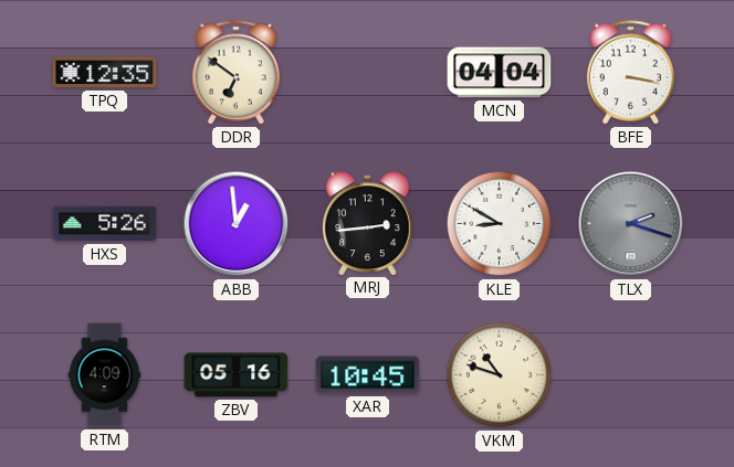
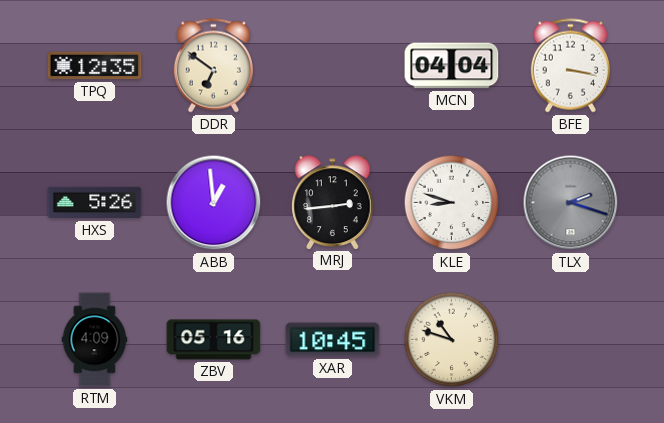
KLE: 8:50 -> 8:48
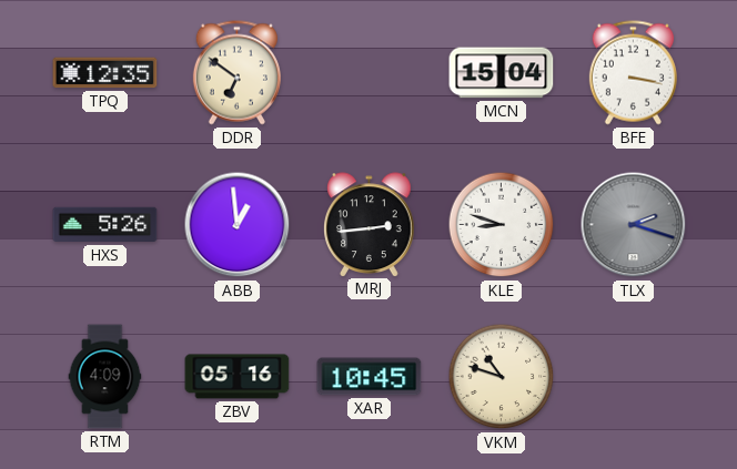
MCN: 04:04 -> 15:04
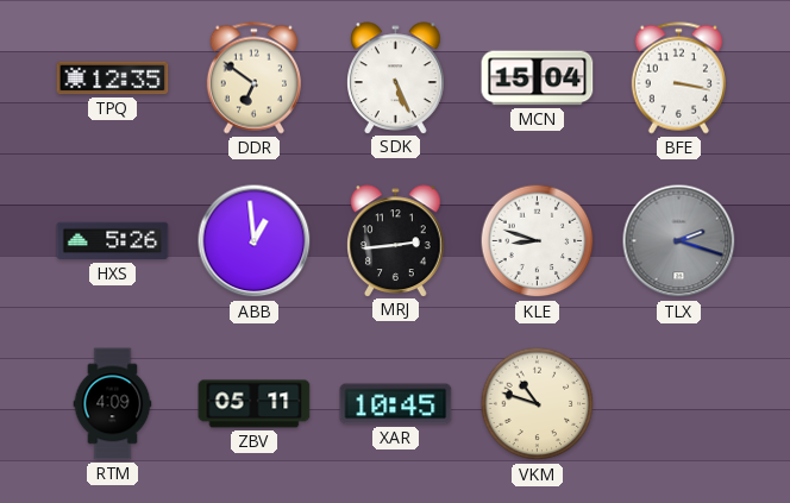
SDK: none -> 5:26
ZBV: 05:16 -> 05:11
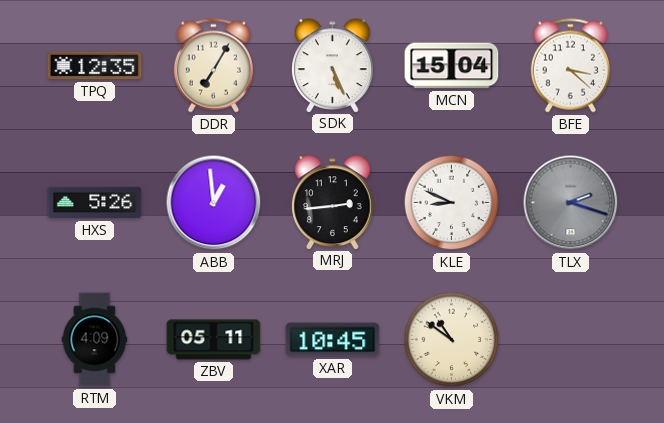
DDR: 6:51 -> 7:05
BFE: 3:17 -> 3:22
KLE: 8:48 -> 8:49
VKM: 10:48 -> 10:51
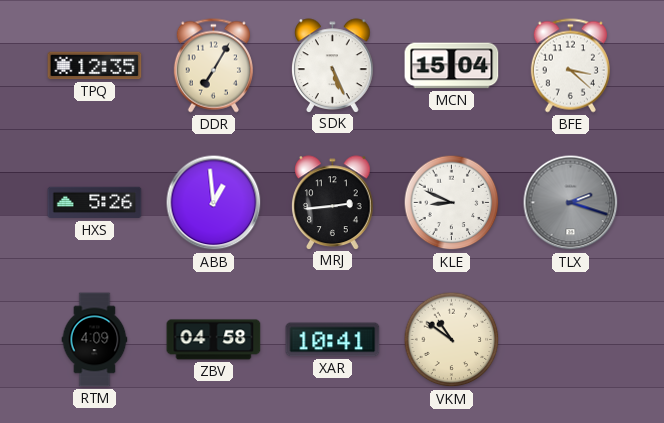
ZBV: 05:11 -> 04:58
XAR: 10:45 -> 10:41
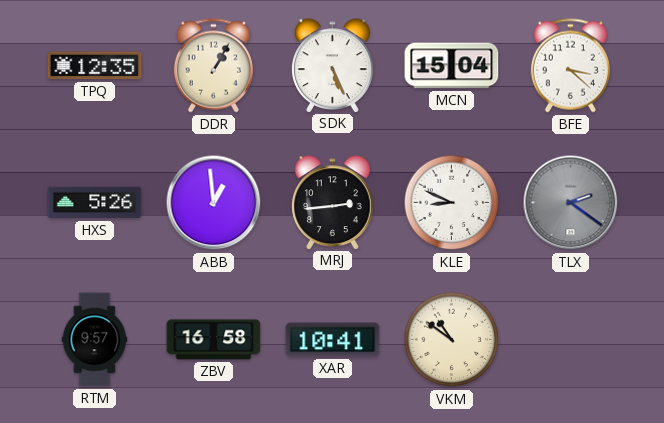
DDR: 7:05 -> 1:05
TLX: 2:18 -> 2:21
RTM: 4:09 -> 9:57
ZBV: 04:58 -> 16:58
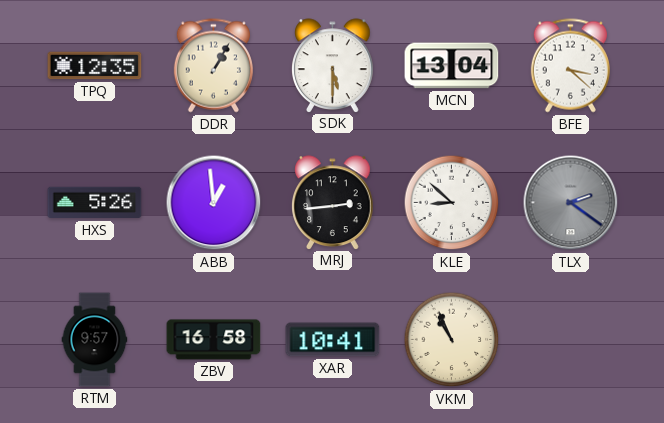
SDK: 5:26 -> 5:30
MCN: 15:04 -> 13:04
KLE: 8:49 -> 8:52
VKM: 10:51 -> 10:56
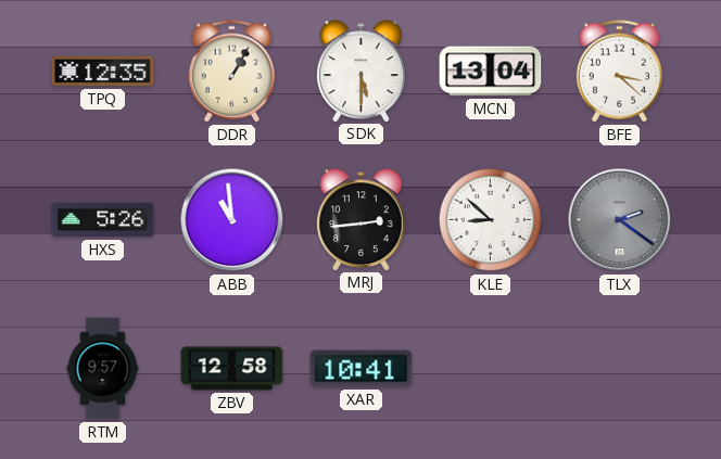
ABB: 12:59 -> 10:59
ZBV: 16:58 -> 12:58
VKM: 10:56 -> none
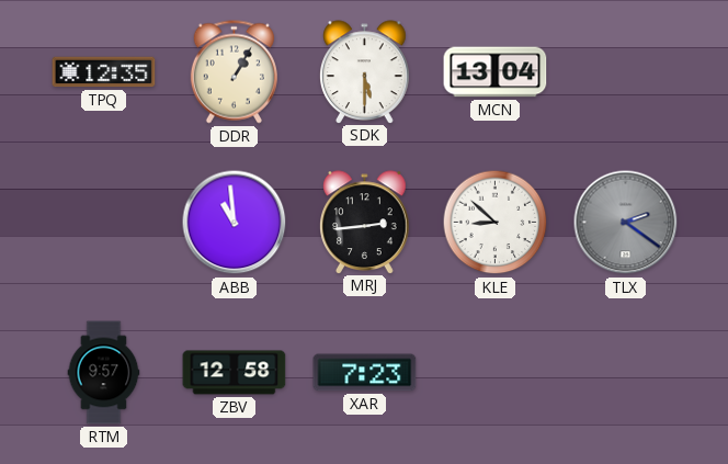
BFE: 3:22 -> none
HXS: 5:26 -> none
XAR: 10:41 -> 7:23
